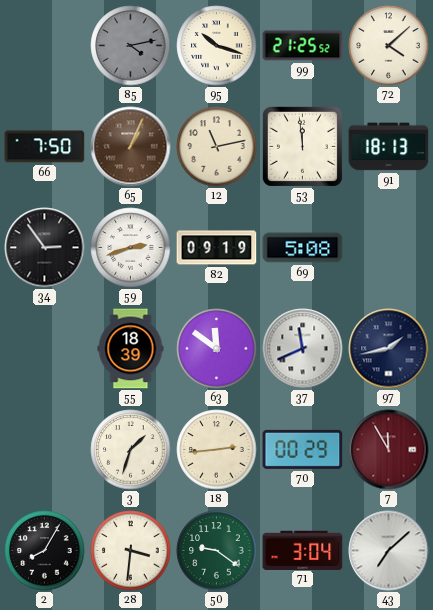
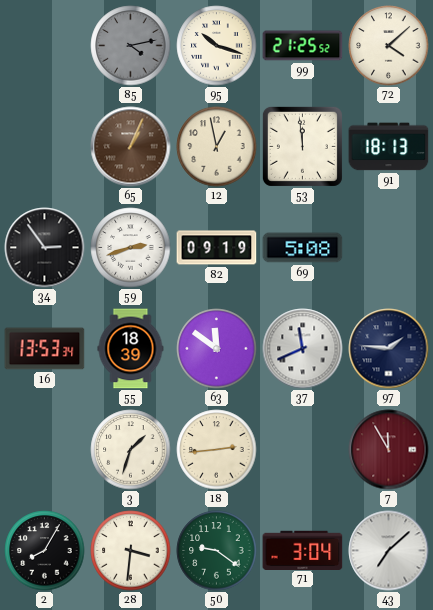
66: 7:50 -> none
12: 11:13 -> 12:58
16: none -> 13:53
97: 1:43 -> 1:46
70: 00:29 -> none
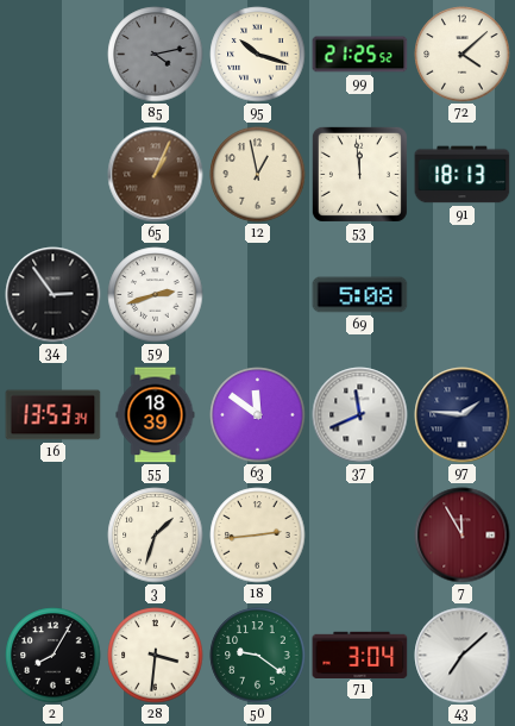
82: 09:19 -> none
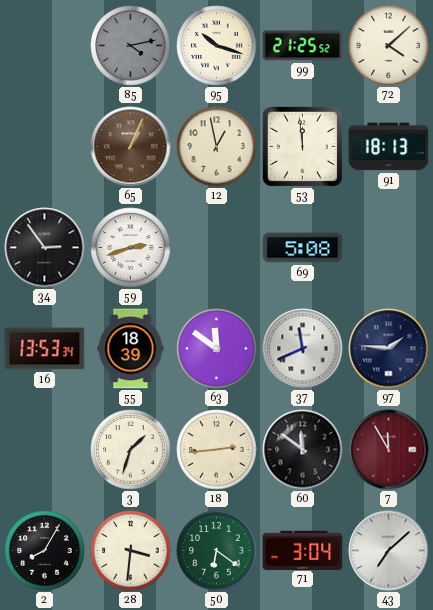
60: none -> 11:51
50: 9:21 -> 6:21
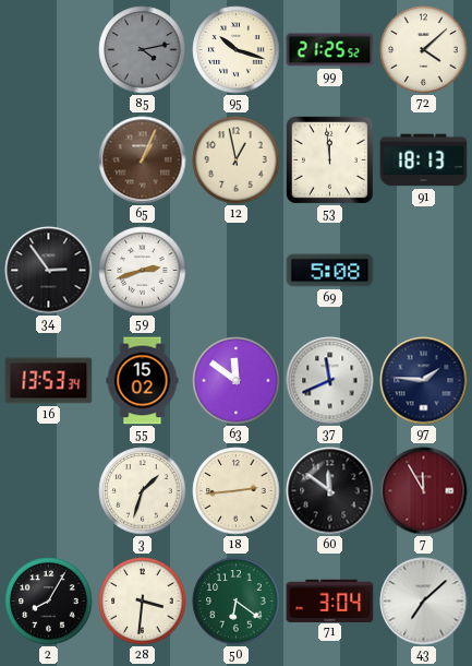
55: 18:39 -> 15:02
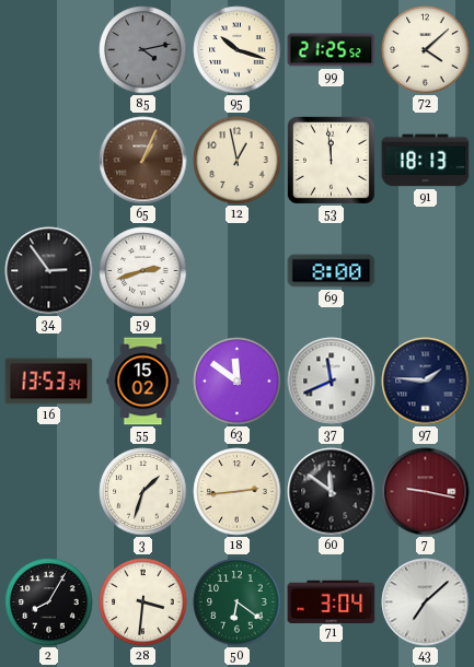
69: 5:08 -> 8:00
7: 11:55 -> 9:17
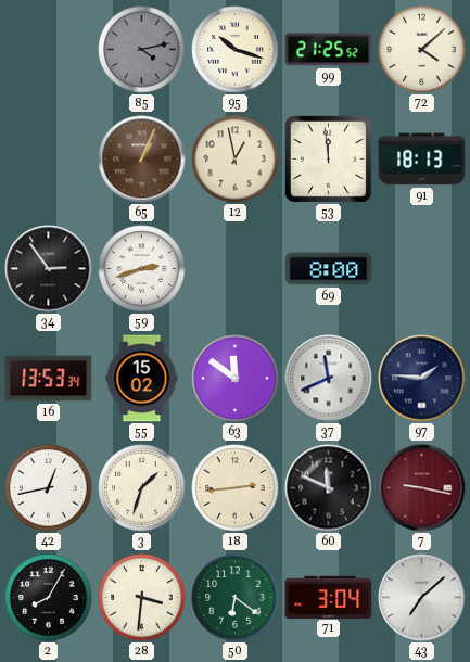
42: none -> 12:43
60: 11:51 -> 11:49
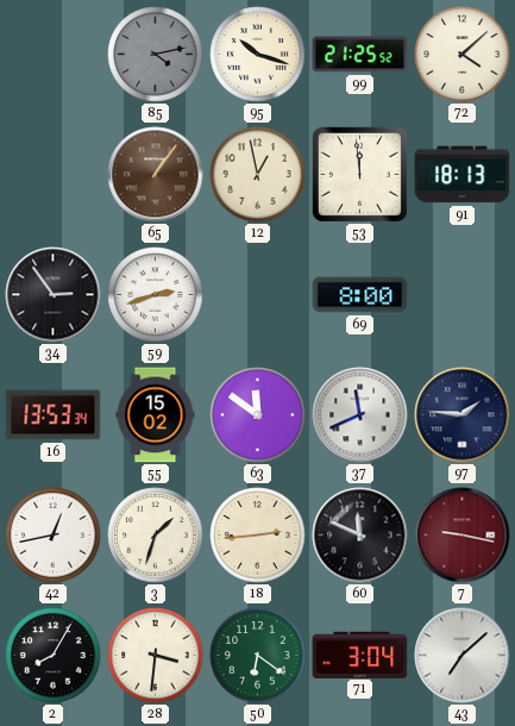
65: 1:04 -> 1:06
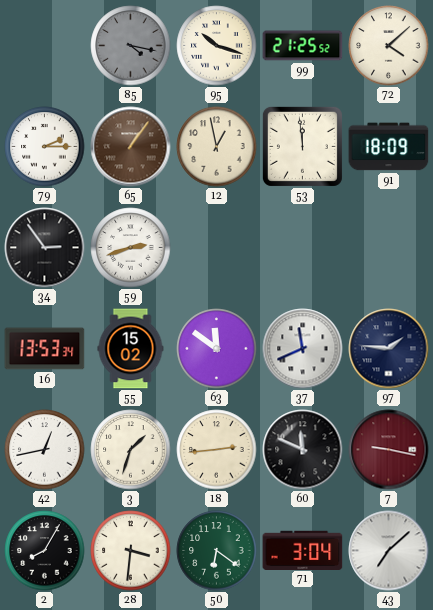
85: 4:13 -> 4:17
79: none -> 2:15
91: 18:13 -> 18:09
69: 8:00 -> none
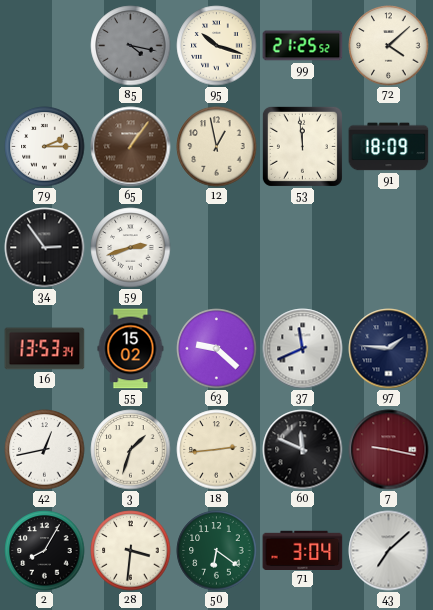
63: 11:51 -> 9:22
